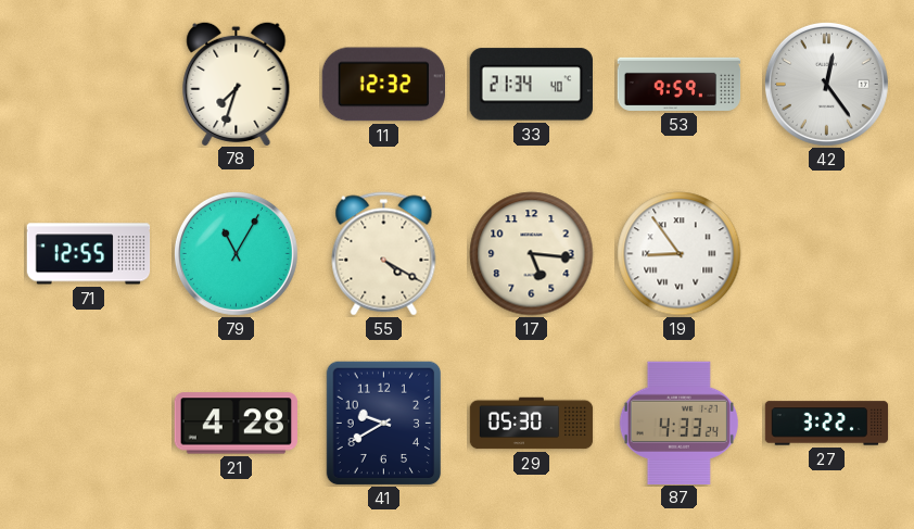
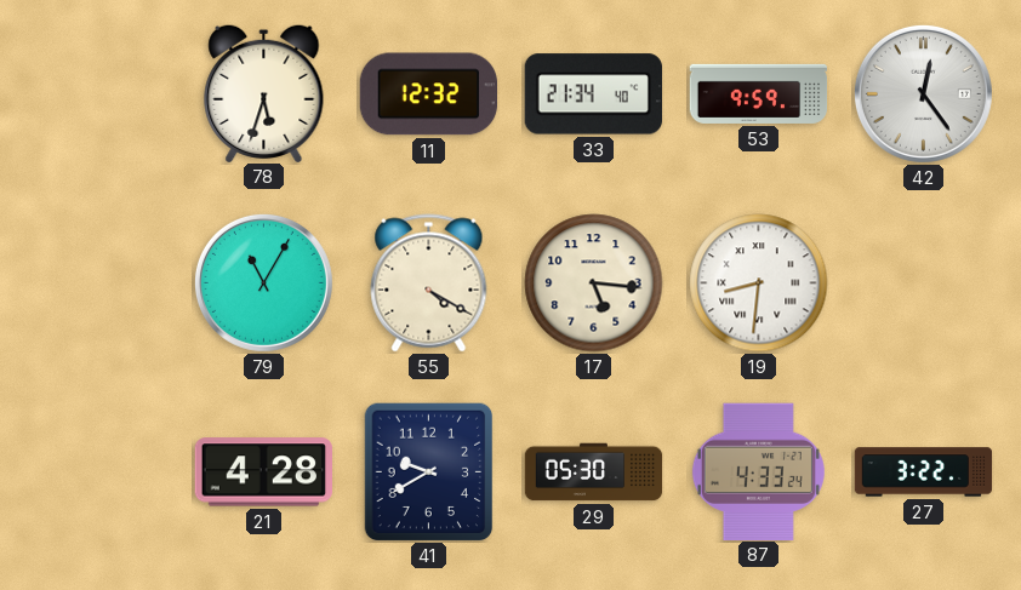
78: 7:33 -> 5:33
71: 12:55 -> none
19: 8:54 -> 8:31
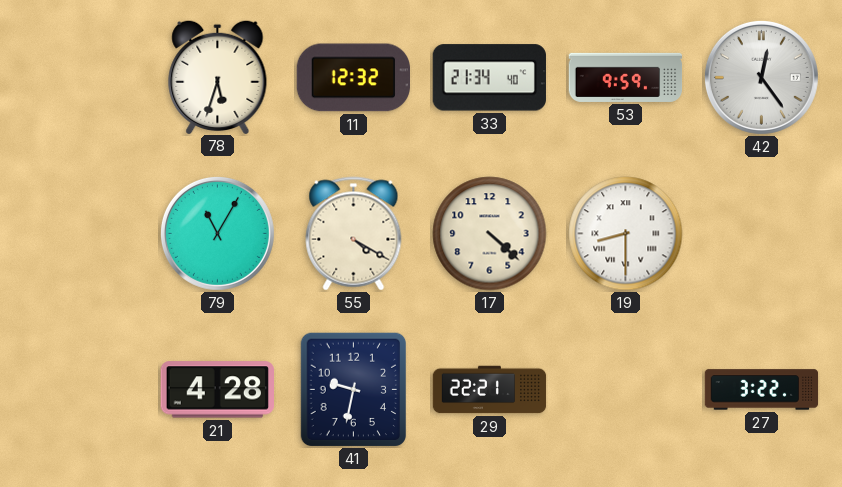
17: 5:16 -> 4:22
19: 8:31 -> 8:30
41: 9:40 -> 9:32
29: 05:30 -> 22:21
87: 4:33 -> none
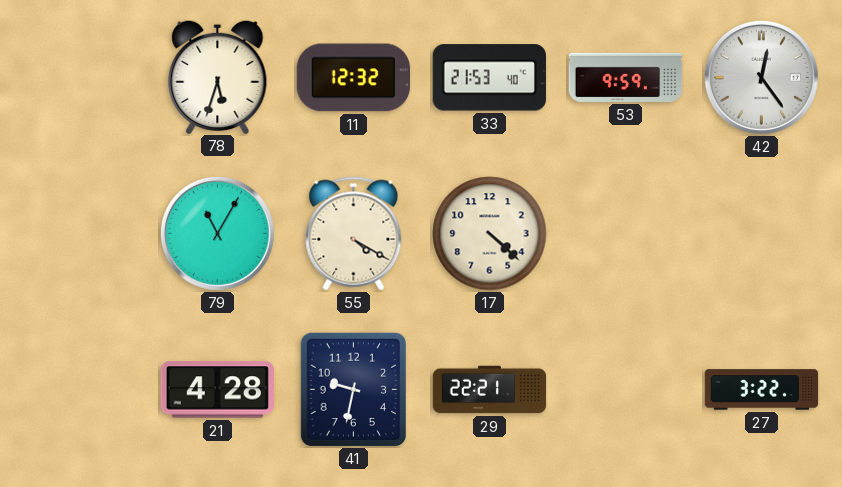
33: 21:34 -> 21:53
19: 8:30 -> none
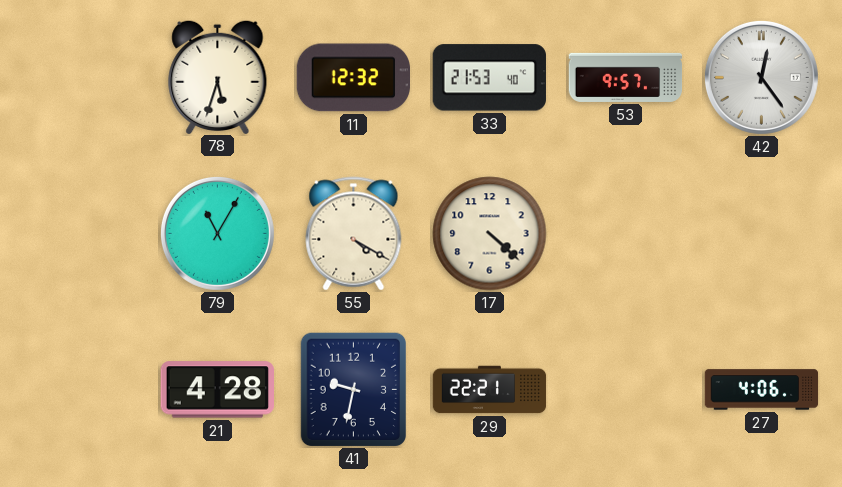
53: 9:59 -> 9:57
27: 3:22 -> 4:06
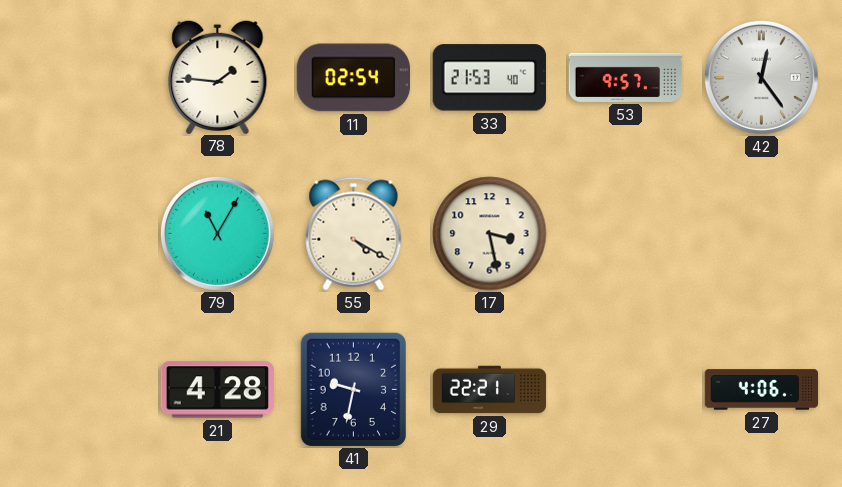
78: 5:33 -> 1:46
11: 12:32 -> 02:54
17: 4:22 -> 3:28
